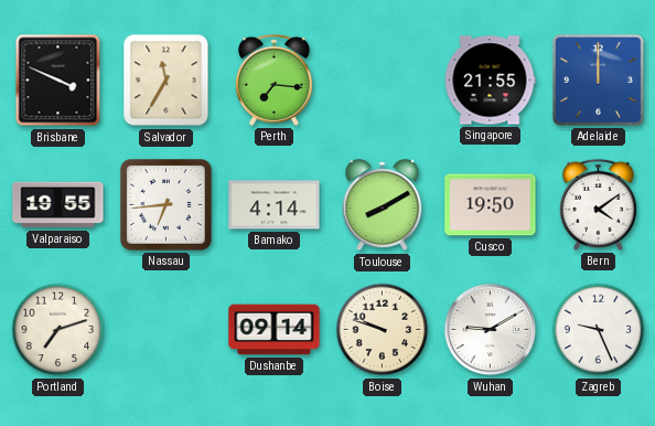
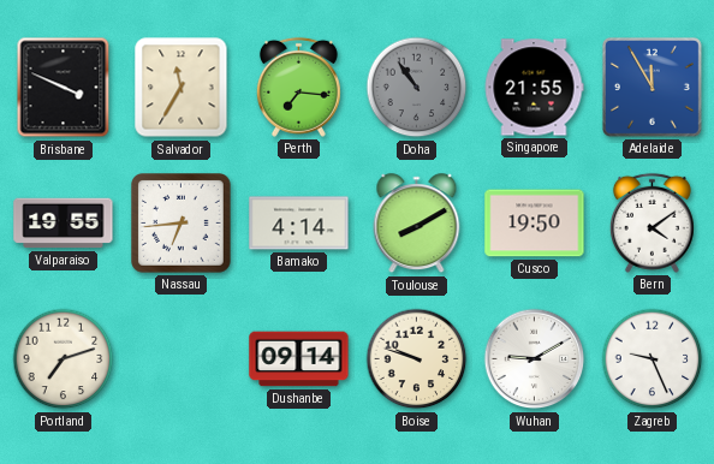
Doha: none -> 10:54
Adelaide: 12:00 -> 11:55
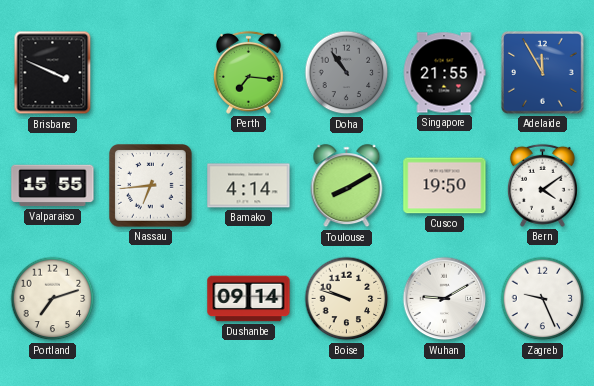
Salvador: 11:35 -> none
Valparaiso: 19:55 -> 15:55
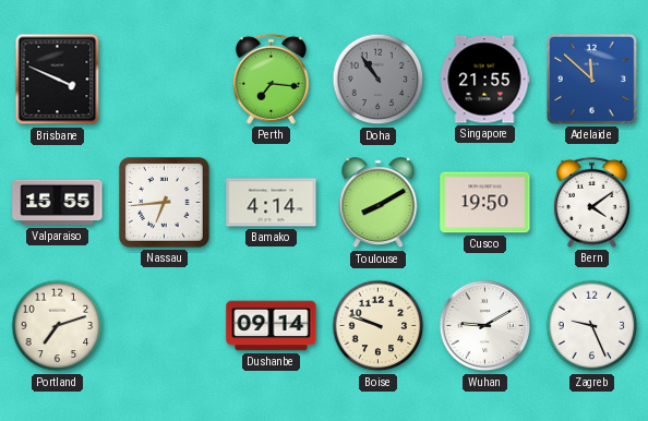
Adelaide: 11:55 -> 11:52
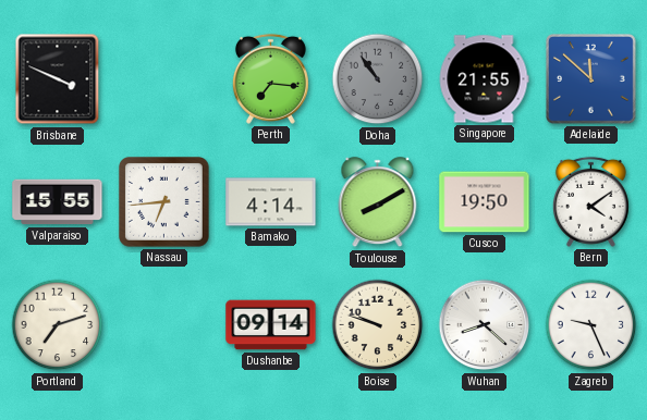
Wuhan: 9:10 -> 8:22
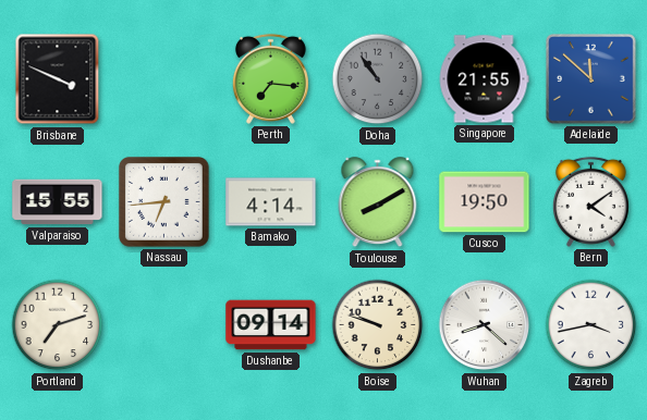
Zagreb: 9:26 -> 3:43
